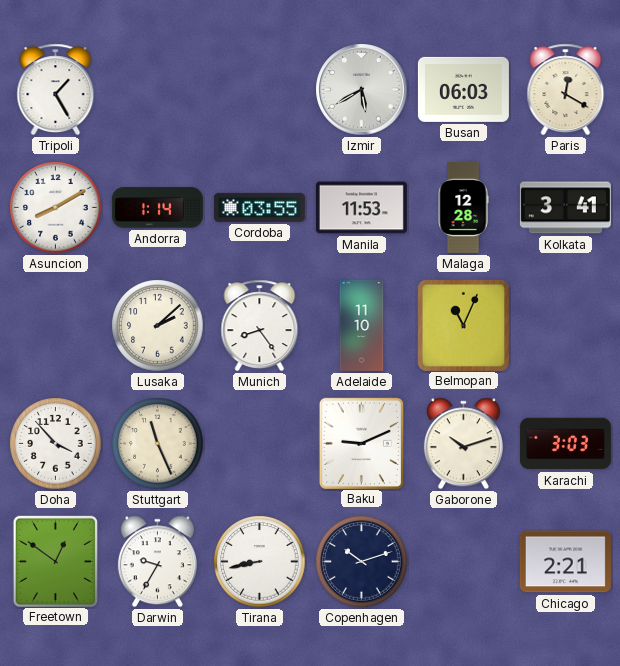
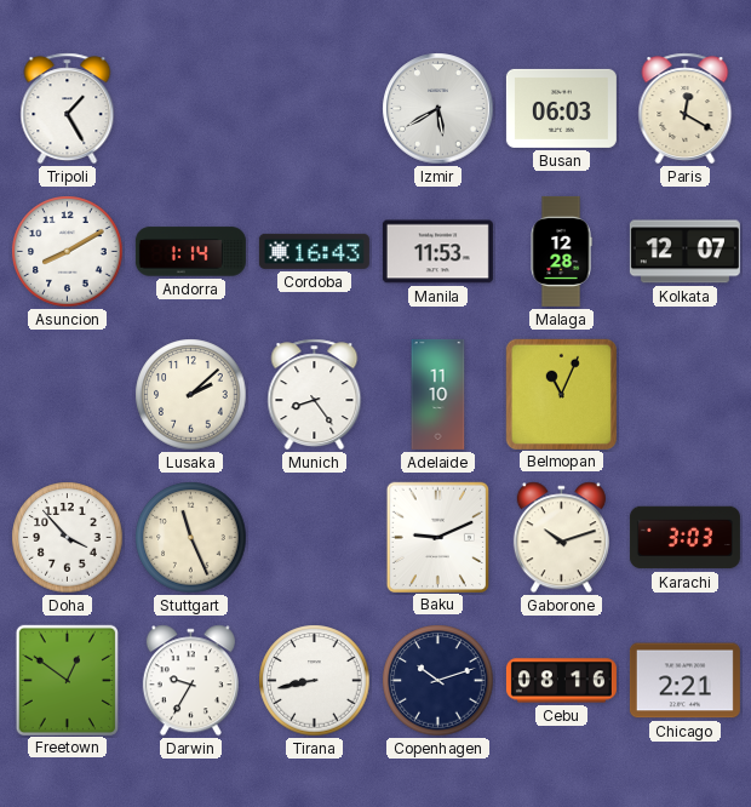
Cordoba: 03:55 -> 16:43
Kolkata: 3:41 -> 12:07
Cebu: none -> 08:16
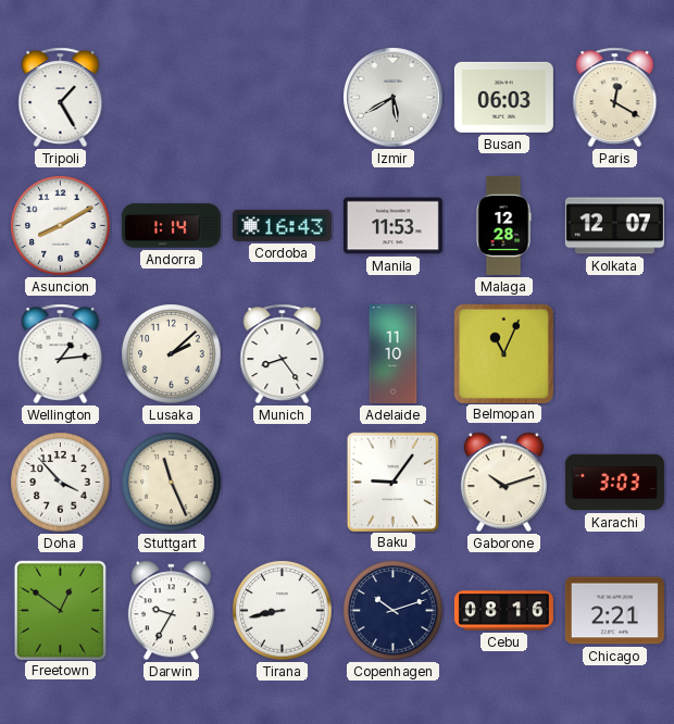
Wellington: none -> 1:14
Baku: 9:11 -> 9:06
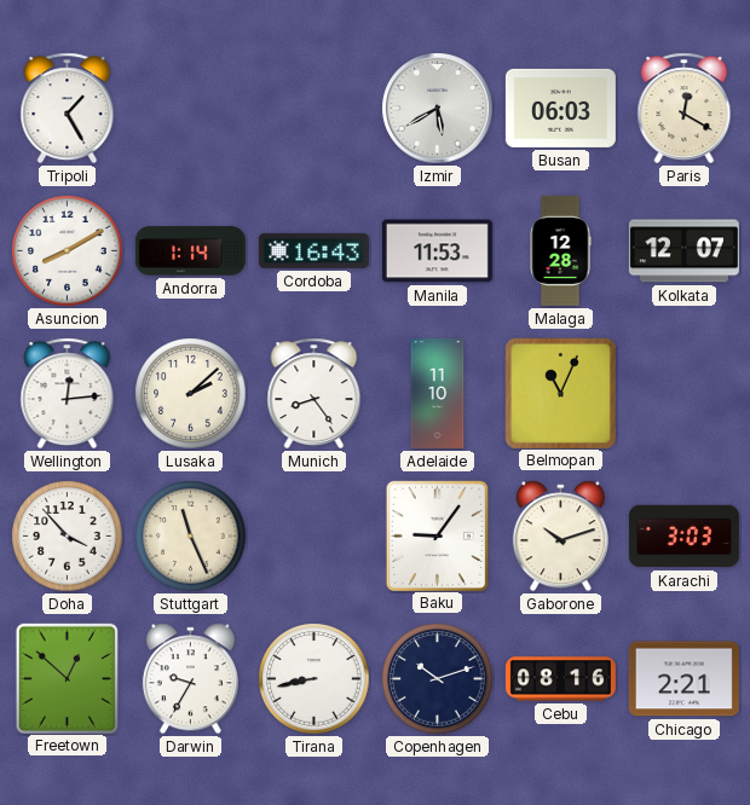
Wellington: 1:14 -> 12:14
Freetown: 12:51 -> 12:52
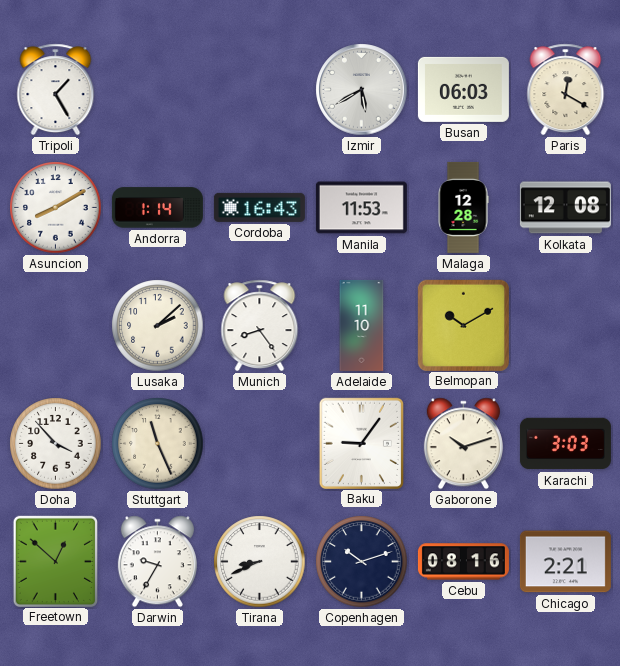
Kolkata: 12:07 -> 12:08
Wellington: 12:14 -> none
Belmopan: 11:04 -> 10:10
Tirana: 8:43 -> 8:41
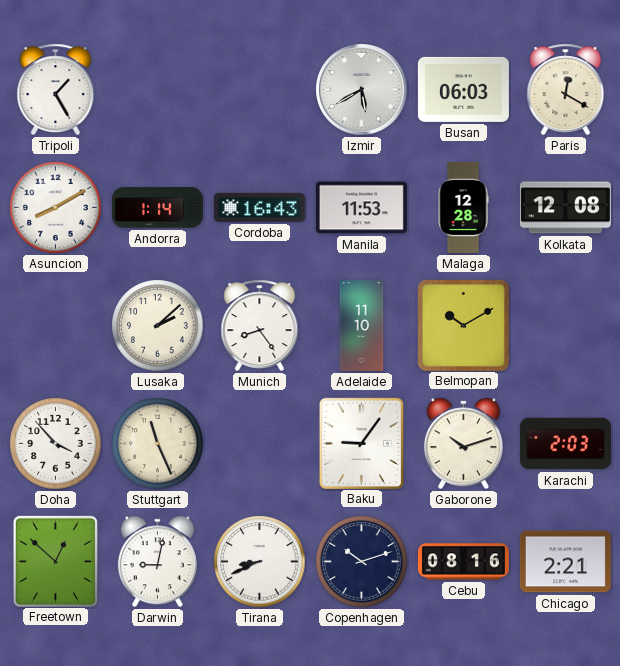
Karachi: 3:03 -> 2:03
Darwin: 9:35 -> 9:02
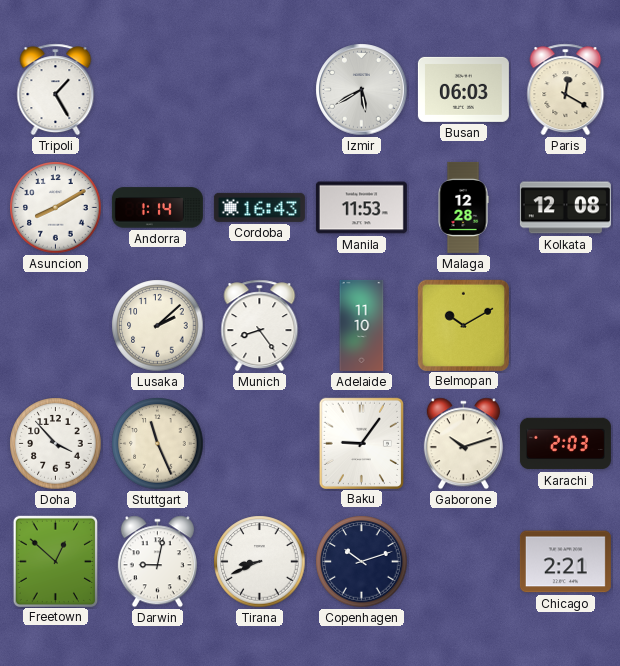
Cebu: 08:16 -> none
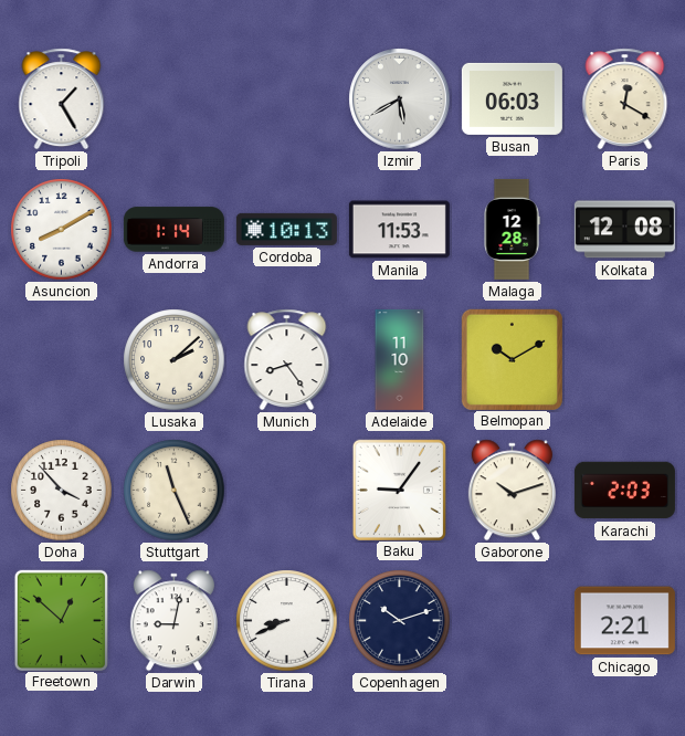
Cordoba: 16:43 -> 10:13
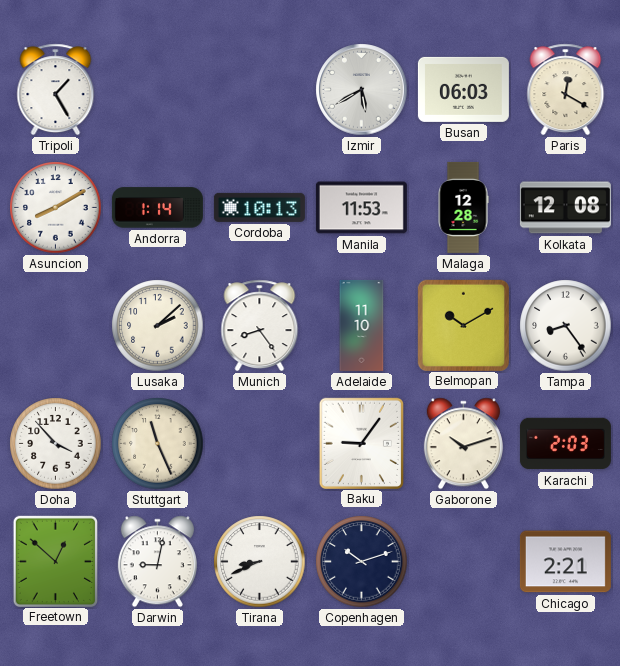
Tampa: none -> 8:24
